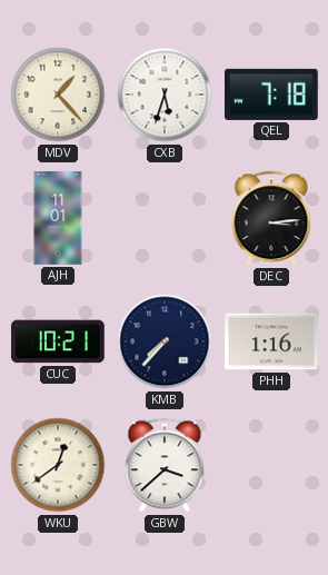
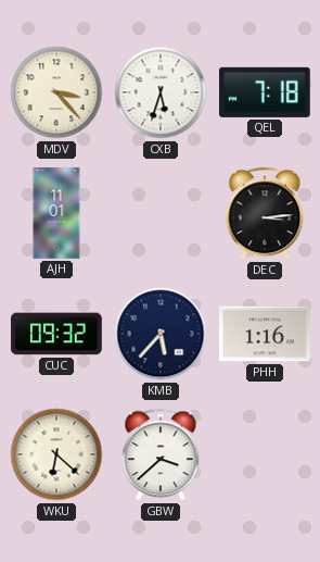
MDV: 1:23 -> 3:23
CUC: 10:21 -> 09:32
KMB: 7:37 -> 5:37
WKU: 12:39 -> 6:22
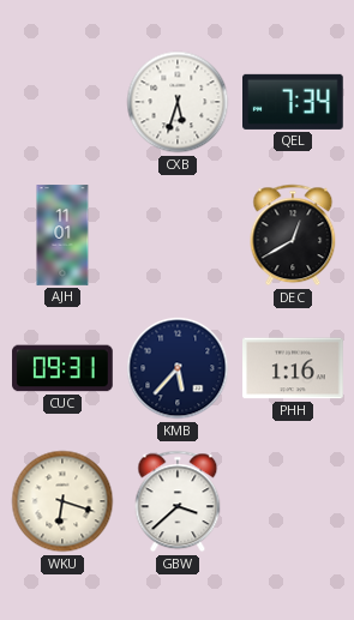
MDV: 3:23 -> none
QEL: 7:18 -> 7:34
DEC: 3:14 -> 12:40
CUC: 09:32 -> 09:31
WKU: 6:22 -> 6:18
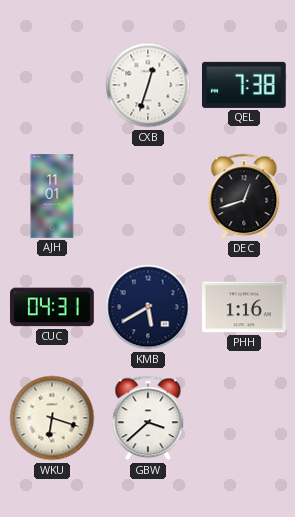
CXB: 5:33 -> 12:33
QEL: 7:34 -> 7:38
DEC: 12:40 -> 12:42
CUC: 09:31 -> 04:31
KMB: 5:37 -> 5:40
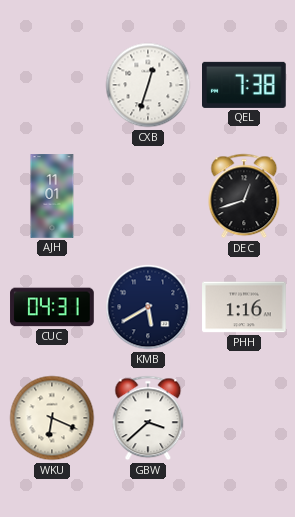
WKU: 6:18 -> 6:19
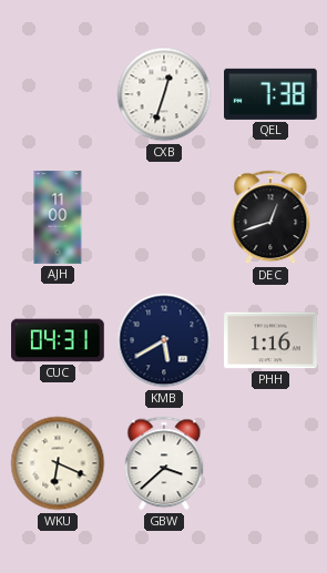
AJH: 11:01 -> 11:00
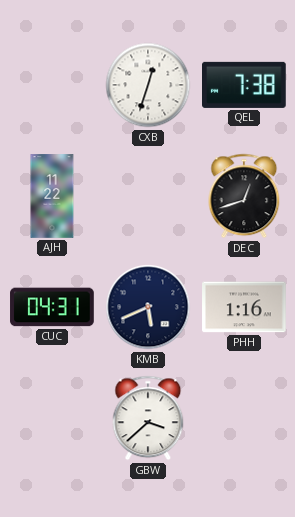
AJH: 11:00 -> 11:22
KMB: 5:40 -> 5:41
WKU: 6:19 -> none
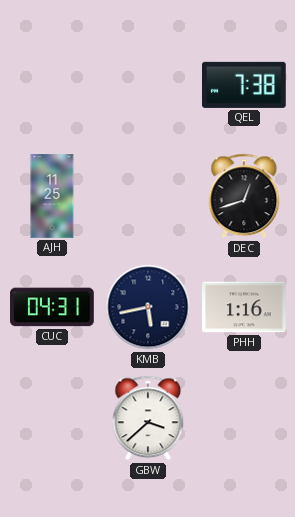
CXB: 12:33 -> none
AJH: 11:22 -> 11:25
KMB: 5:41 -> 5:43
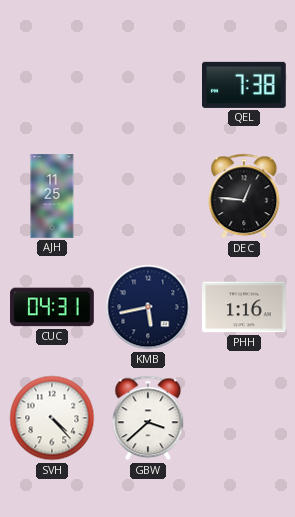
DEC: 12:42 -> 12:46
SVH: none -> 4:23
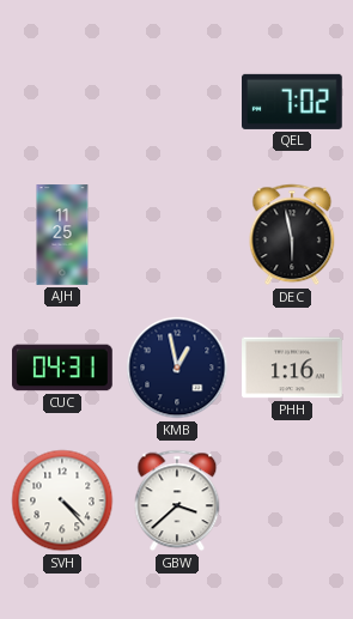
QEL: 7:38 -> 7:02
DEC: 12:46 -> 5:58
KMB: 5:43 -> 12:58
